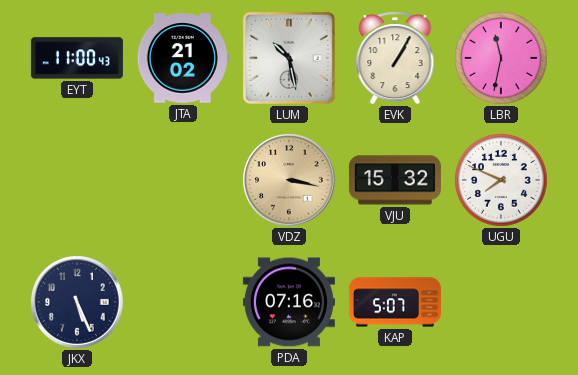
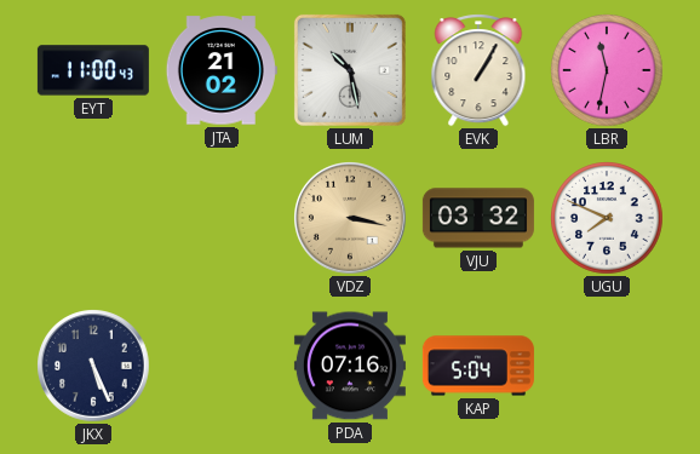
VJU: 15:32 -> 03:32
KAP: 5:07 -> 5:04
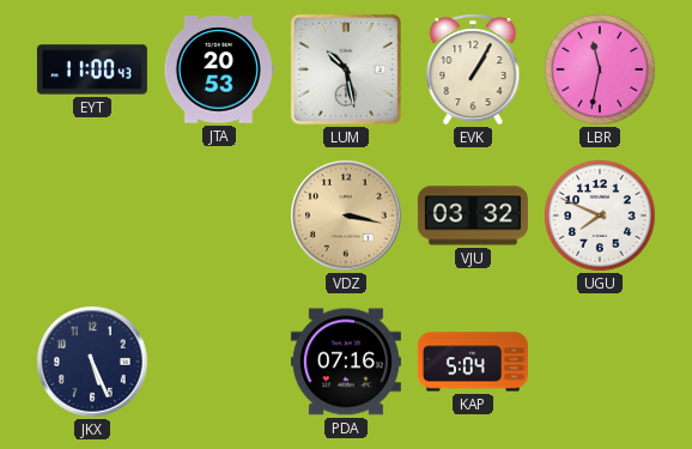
JTA: 21:02 -> 20:53
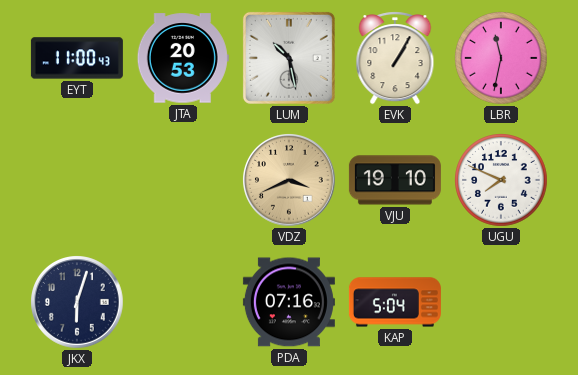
VDZ: 3:17 -> 3:41
VJU: 03:32 -> 19:10
JKX: 5:26 -> 6:03
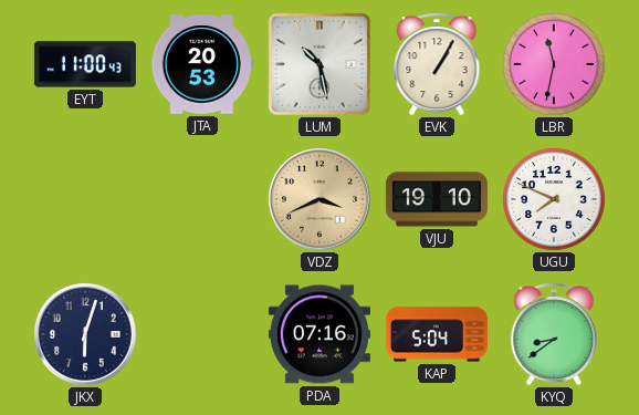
KYQ: none -> 8:39
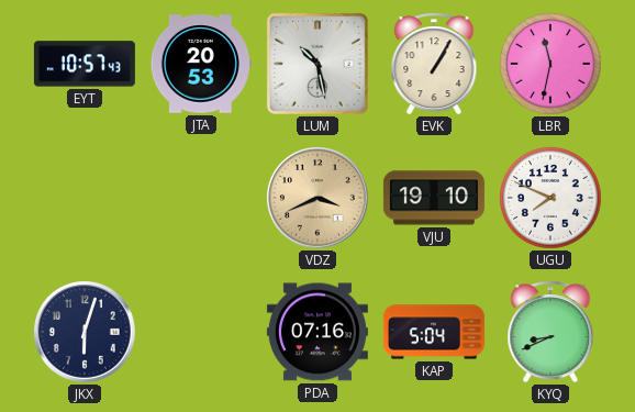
EYT: 11:00 -> 10:57
KYQ: 8:39 -> 8:41
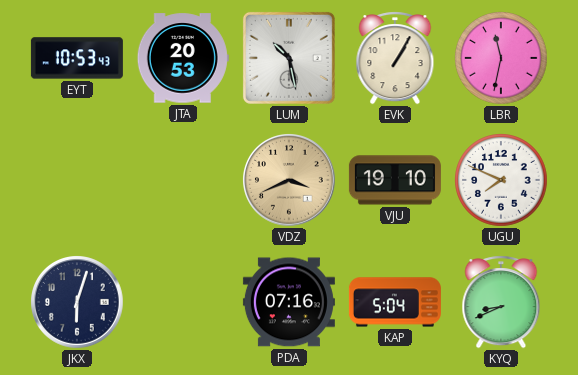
EYT: 10:57 -> 10:53
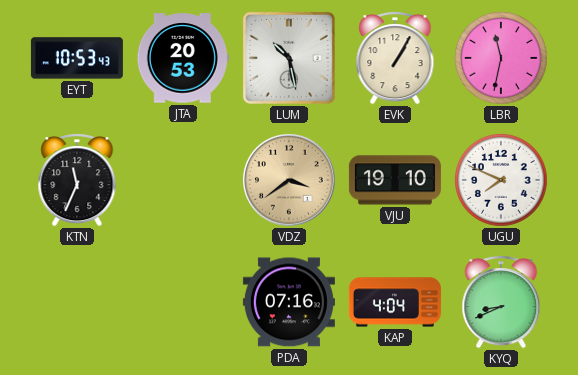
KTN: none -> 11:34
VDZ: 3:41 -> 3:39
JKX: 6:03 -> none
KAP: 5:04 -> 4:04
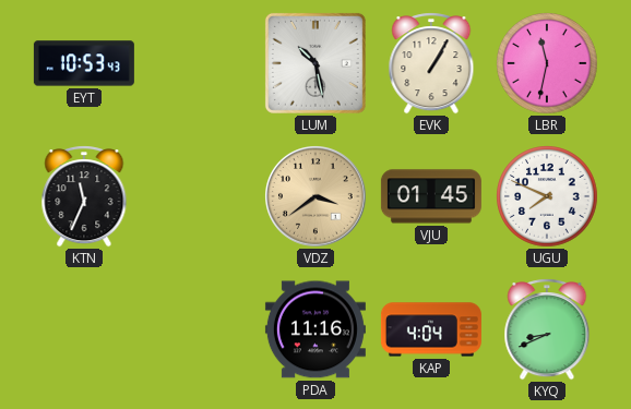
JTA: 20:53 -> none
VJU: 19:10 -> 01:45
PDA: 07:16 -> 11:16
